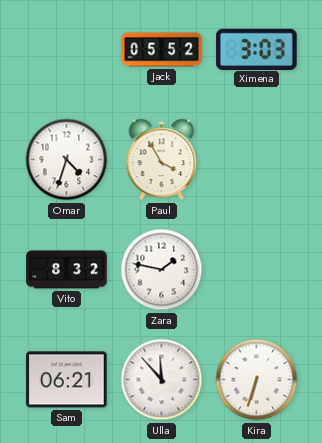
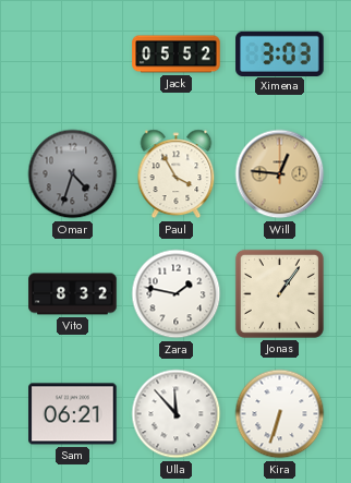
Omar dial: white -> grey
Will: none -> 12:46
Jonas: none -> 1:06
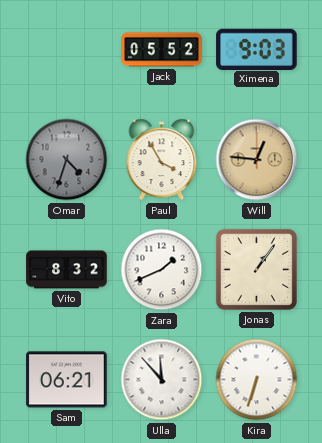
Ximena: 3:03 -> 9:03
Zara: 1:47 -> 1:41
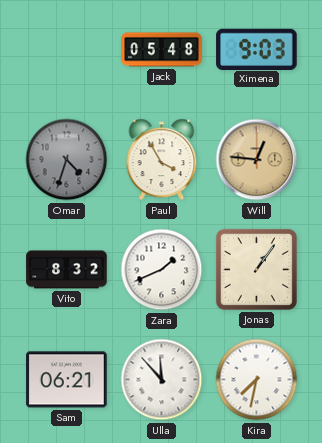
Jack: 05:52 -> 05:48
Kira: 6:33 -> 7:32
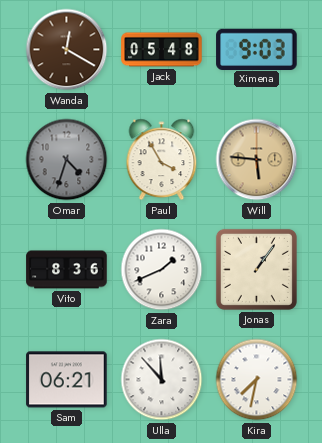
Wanda: none -> 12:20
Will: 12:46 -> 5:46
Vito: 8:32 -> 8:36
